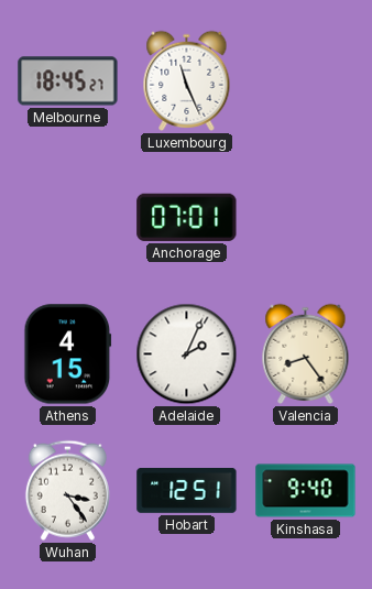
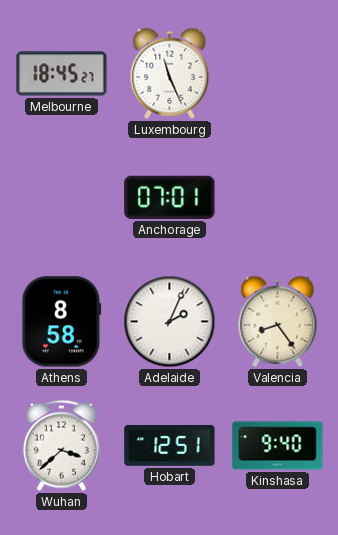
Athens: 4:15 -> 8:58
Wuhan: 3:24 -> 3:38
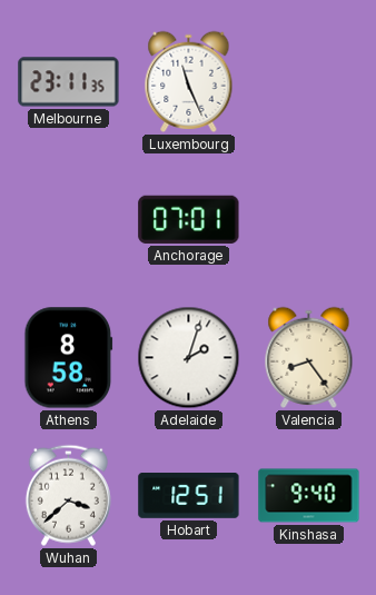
Melbourne: 18:45 -> 23:11
Adelaide: 2:04 -> 2:03
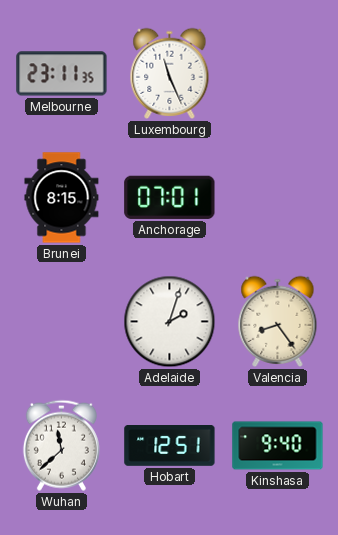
Brunei: none -> 8:15
Athens: 8:58 -> none
Wuhan: 3:38 -> 11:38
